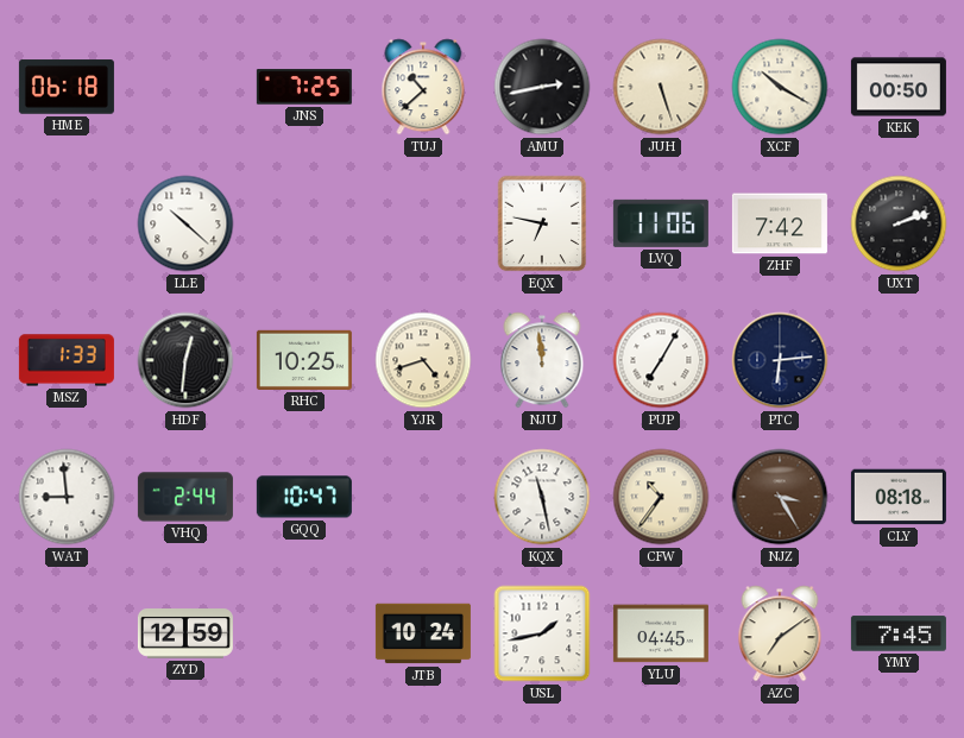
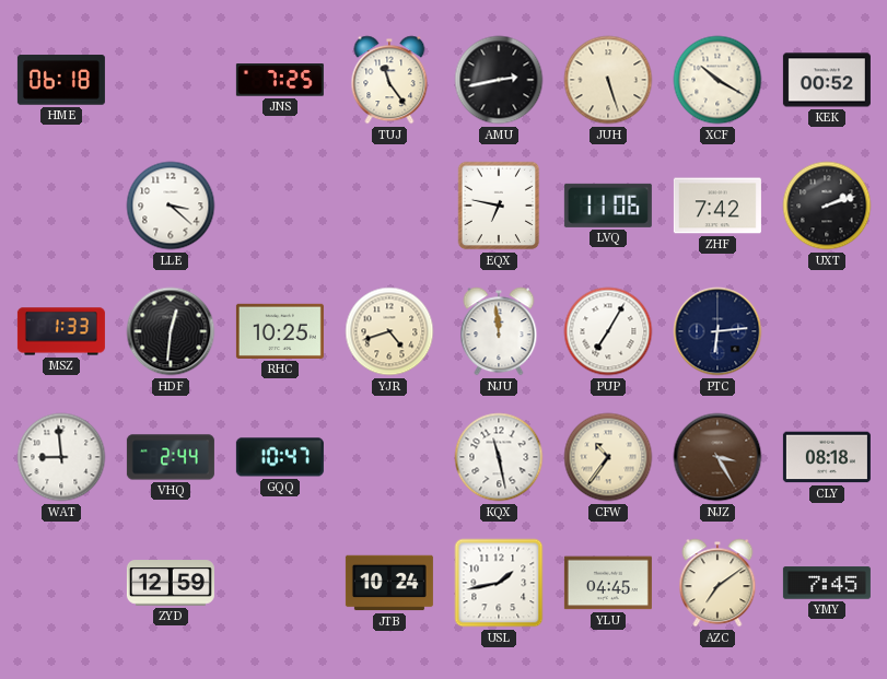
TUJ: 10:38 -> 11:24
KEK: 00:50 -> 00:52
LLE: 10:22 -> 3:22
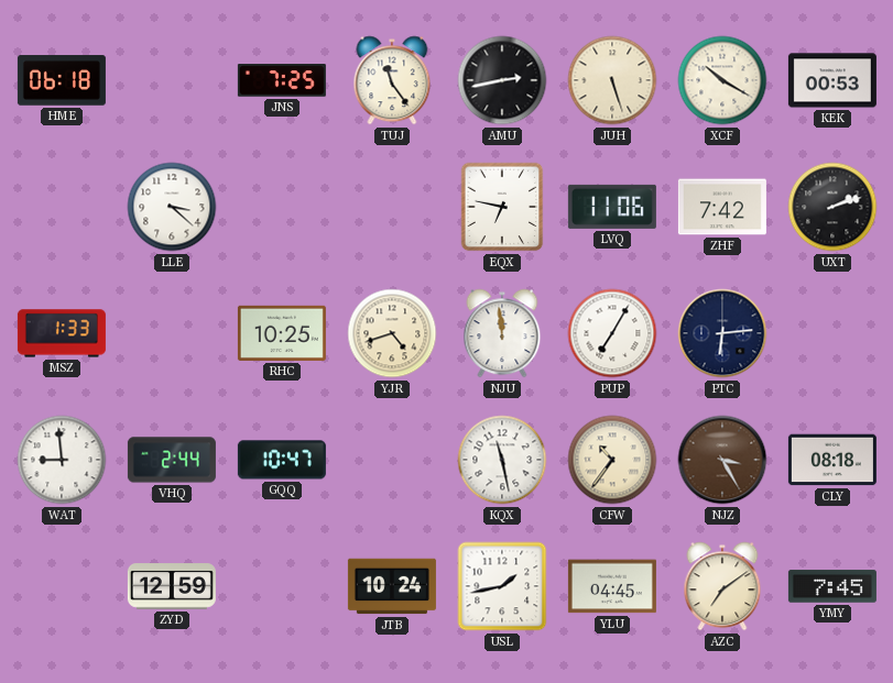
KEK: 00:52 -> 00:53
HDF: 12:31 -> none
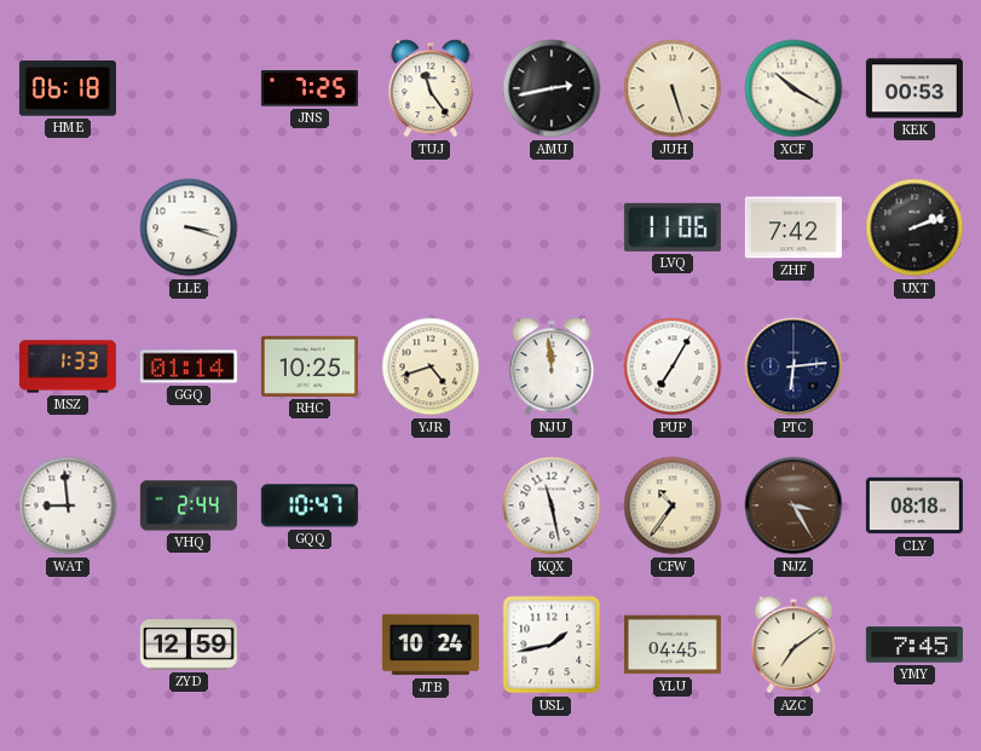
LLE: 3:22 -> 3:18
EQX: 6:47 -> none
GGQ: none -> 01:14
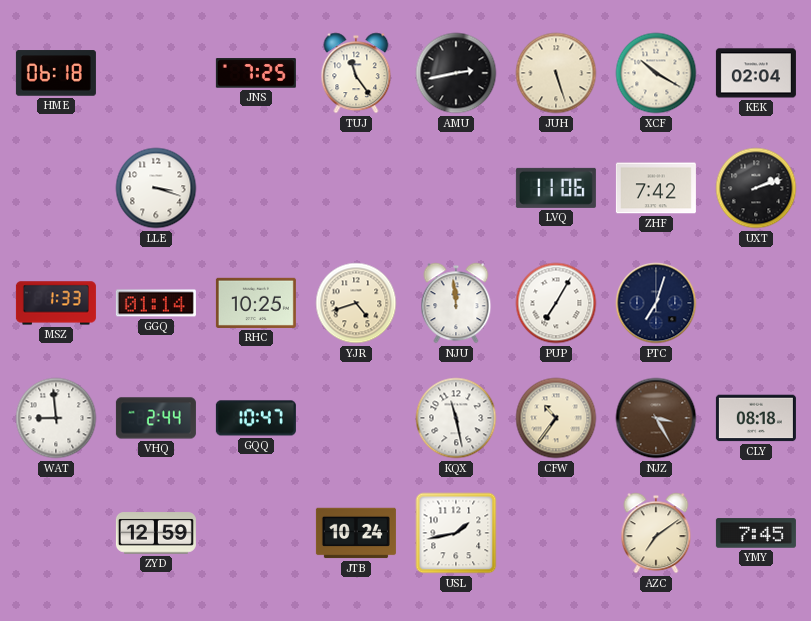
KEK: 00:53 -> 02:04
PTC: 6:14 -> 7:03
YLU: 04:45 -> none
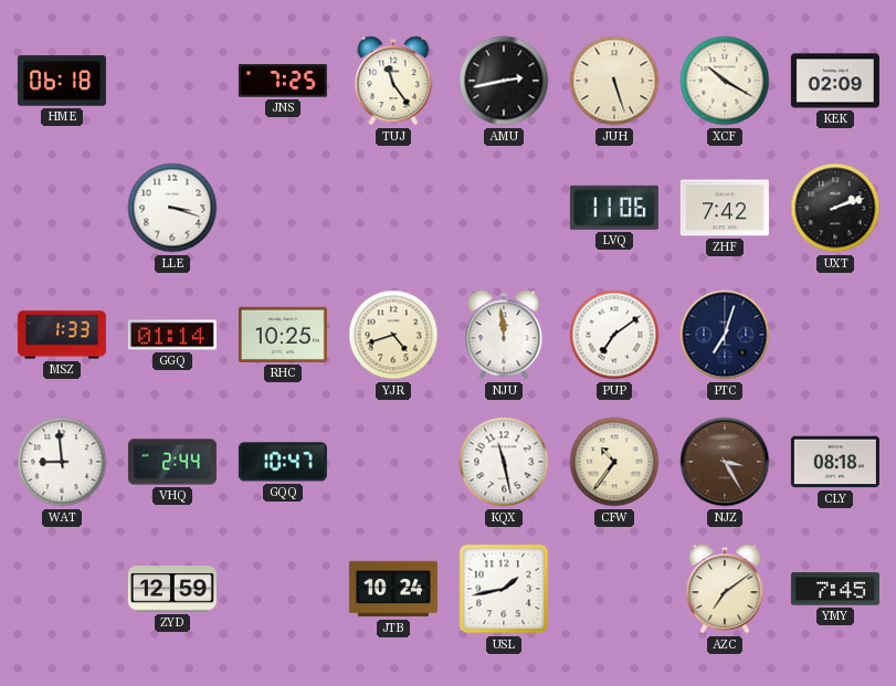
KEK: 02:04 -> 02:09
PUP: 7:05 -> 7:09
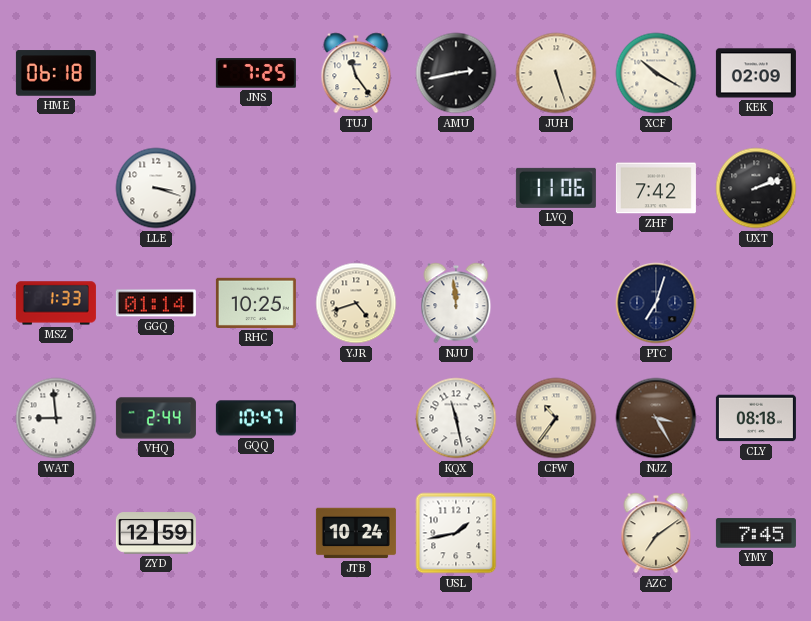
PUP: 7:09 -> none
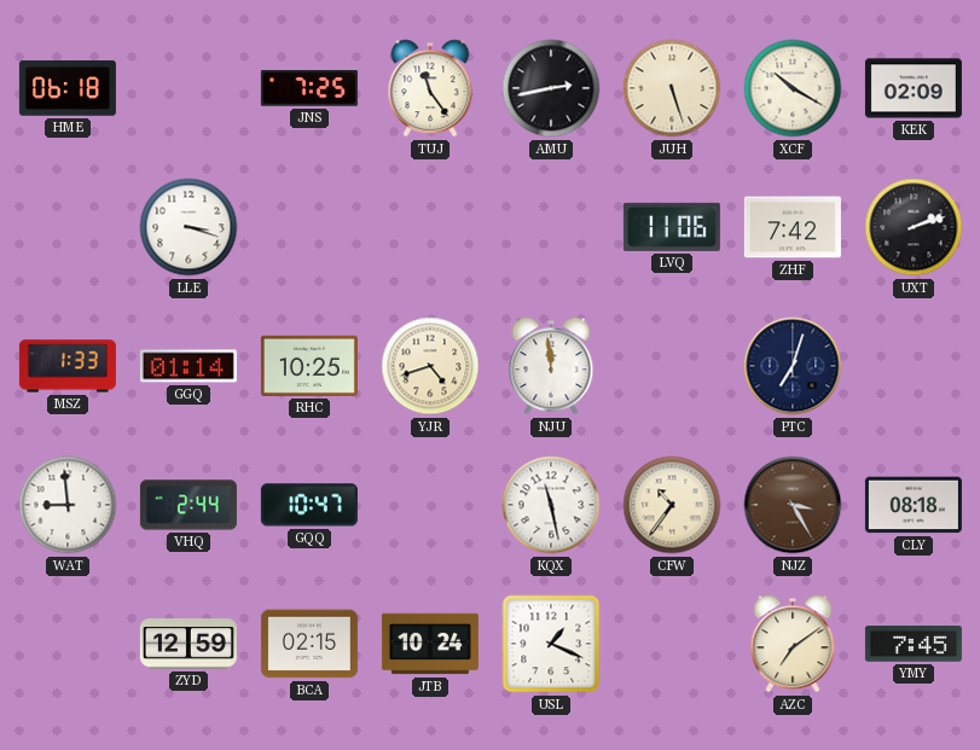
BCA: none -> 02:15
USL: 1:43 -> 1:19
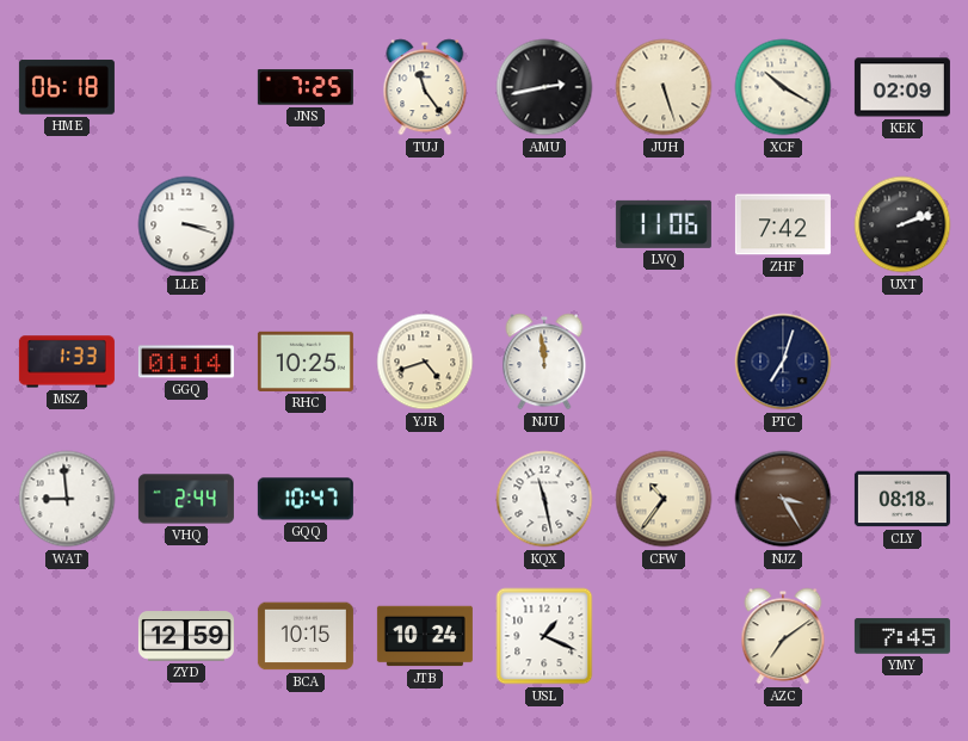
BCA: 02:15 -> 10:15
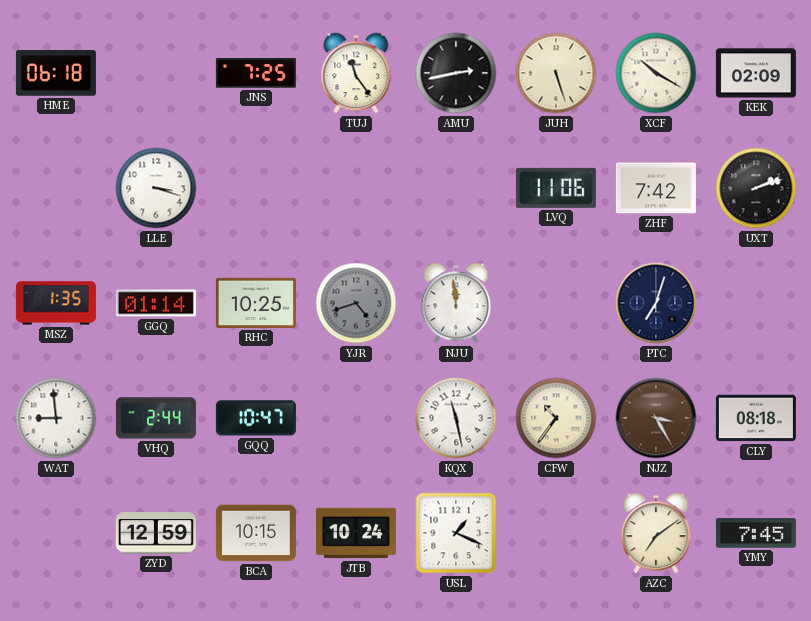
MSZ: 1:33 -> 1:35
YJR dial: cream -> grey
